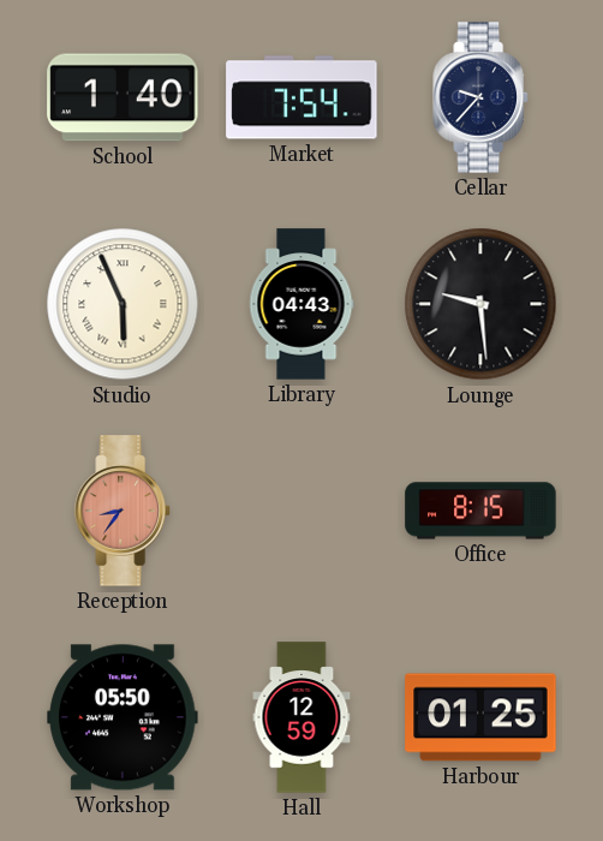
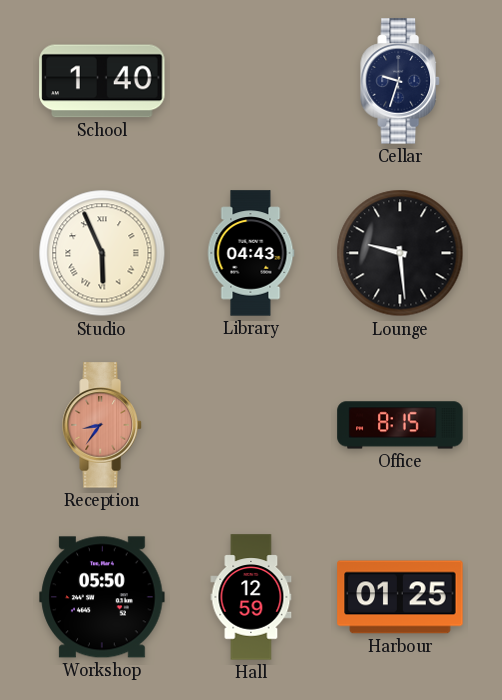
Market: 7:54 -> none
Cellar: 9:37 -> 9:33
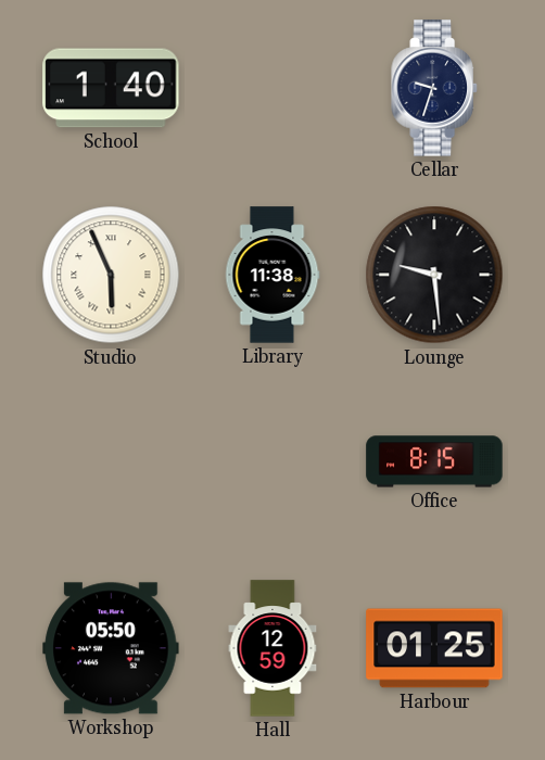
Library: 04:43 -> 11:38
Reception: 8:36 -> none
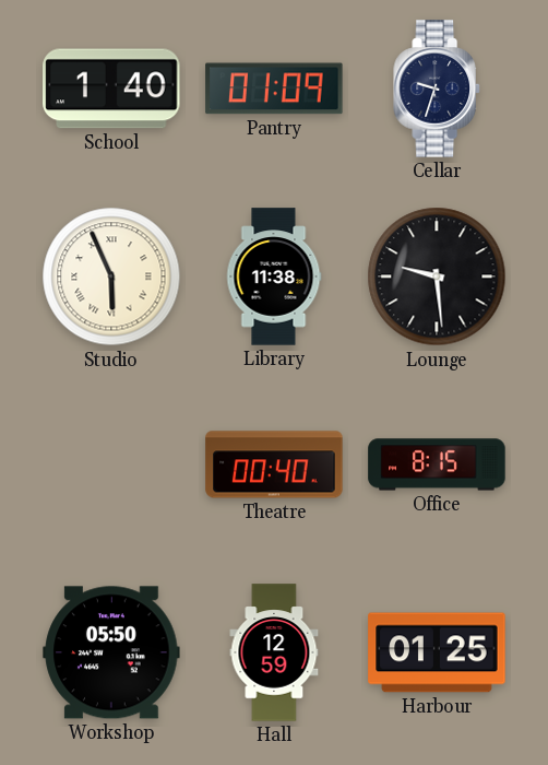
Pantry: none -> 01:09
Theatre: none -> 00:40
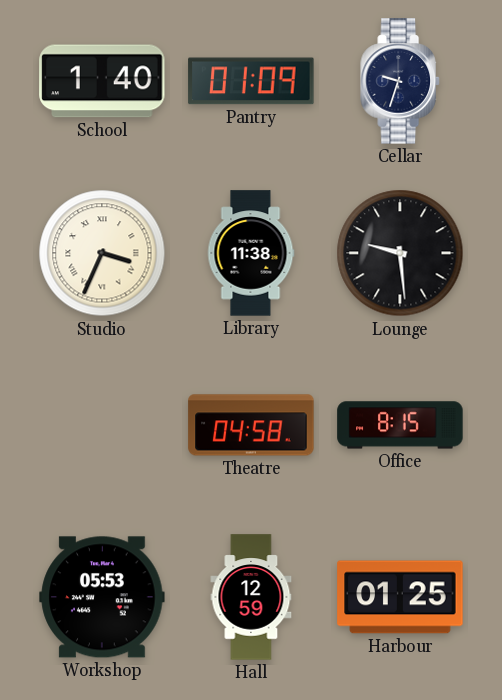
Studio: 5:56 -> 3:34
Theatre: 00:40 -> 04:58
Workshop: 05:50 -> 05:53
